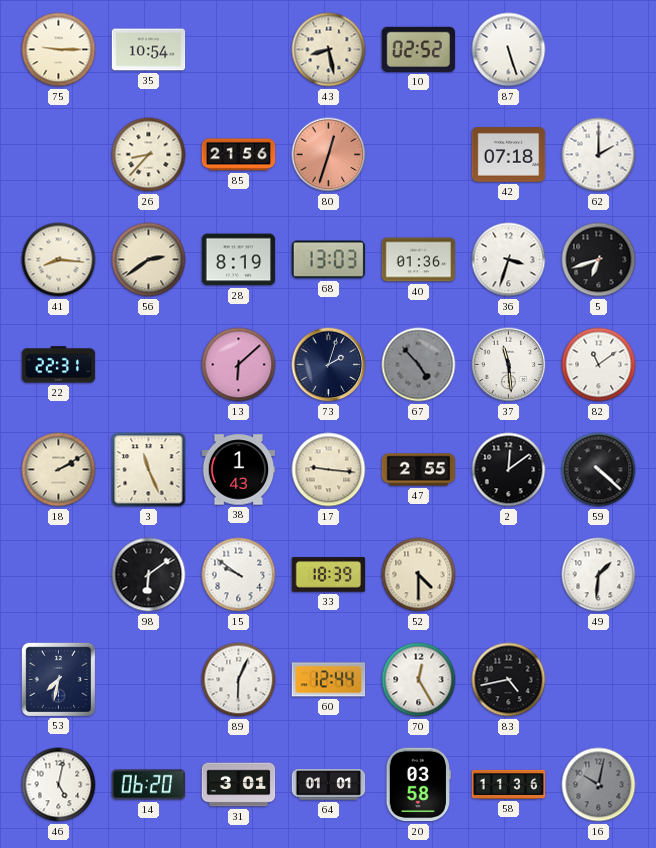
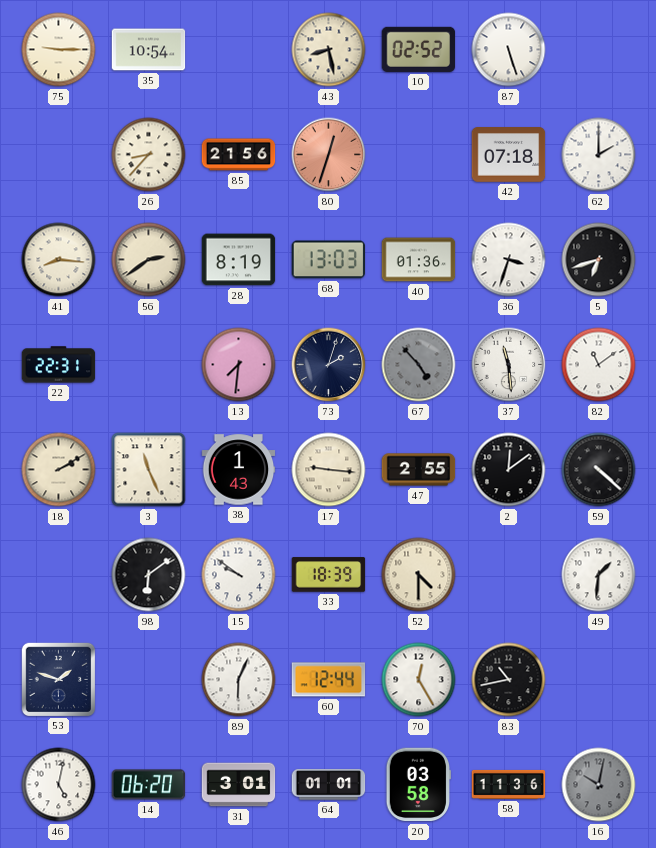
13: 6:08 -> 7:31
53: 7:32 -> 1:48
83: 4:43 -> 10:43
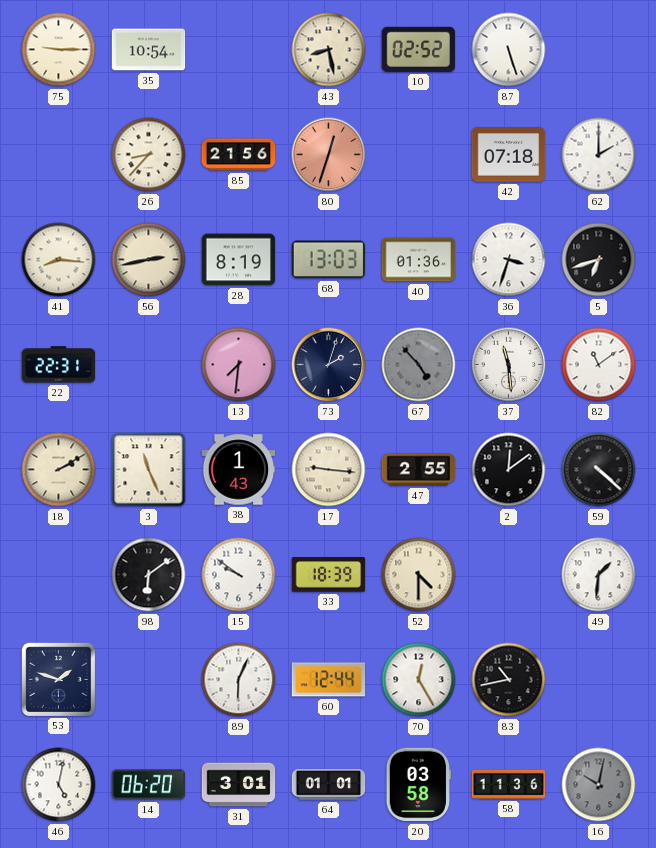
56: 2:39 -> 2:43
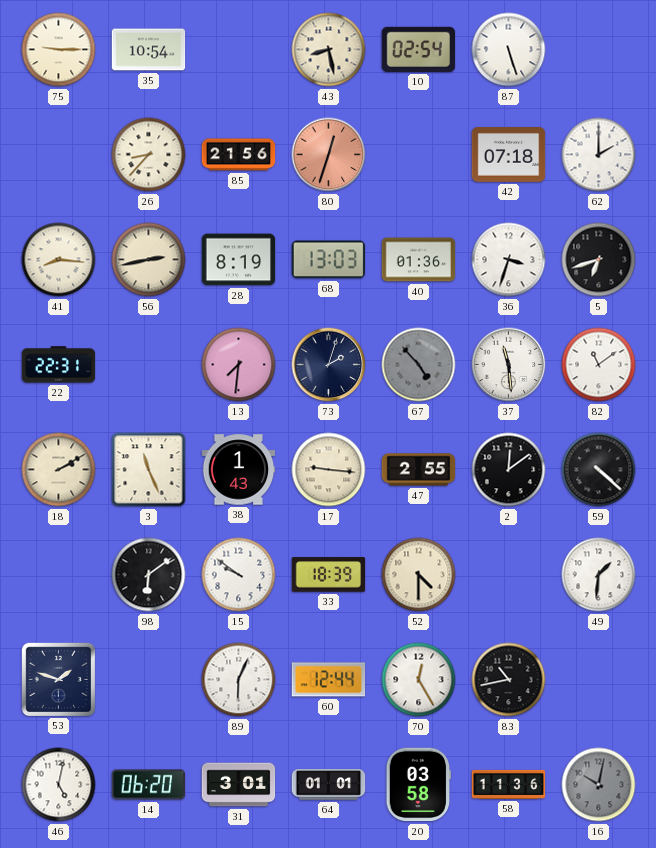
10: 02:52 -> 02:54
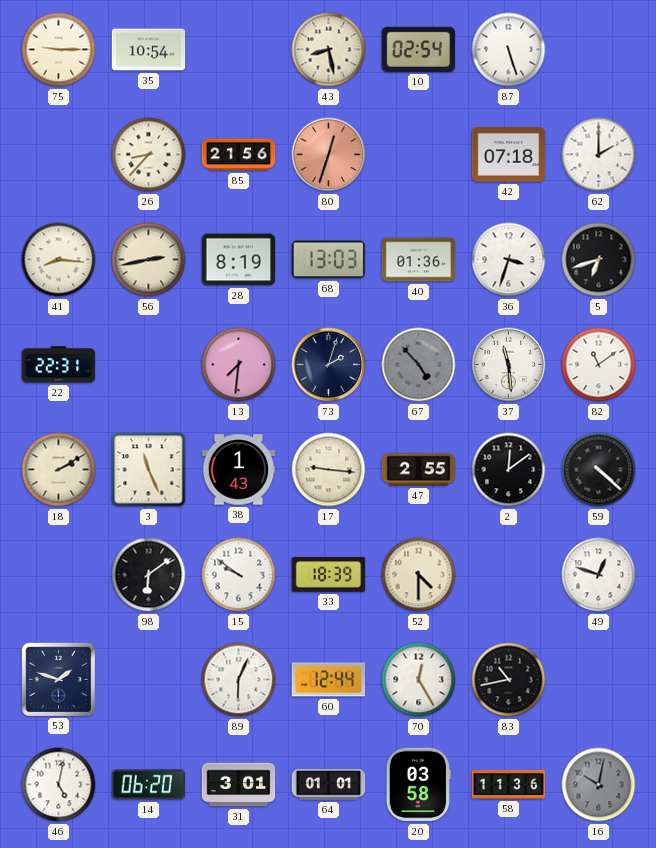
49: 1:31 -> 12:48
